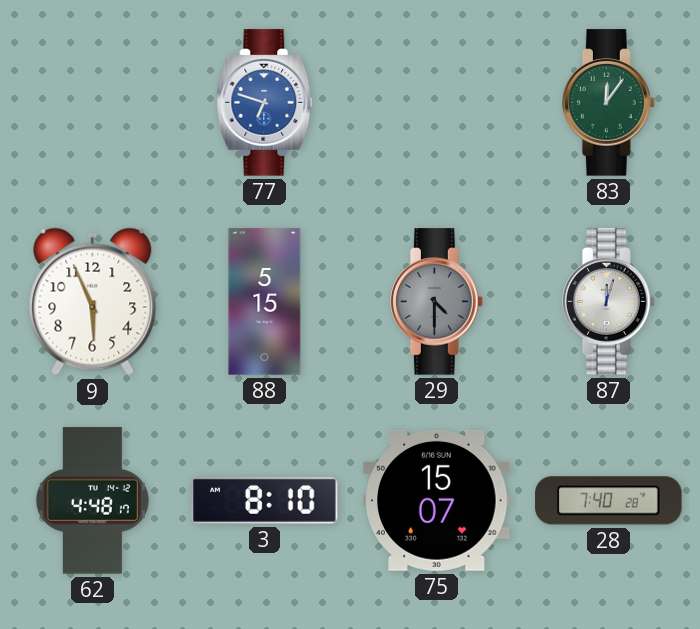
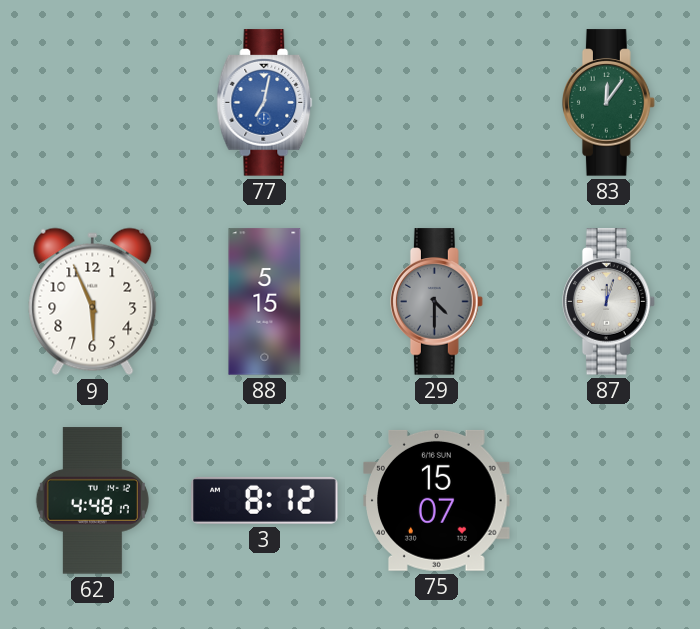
77: 6:48 -> 7:02
3: 8:10 -> 8:12
28: 7:40 -> none
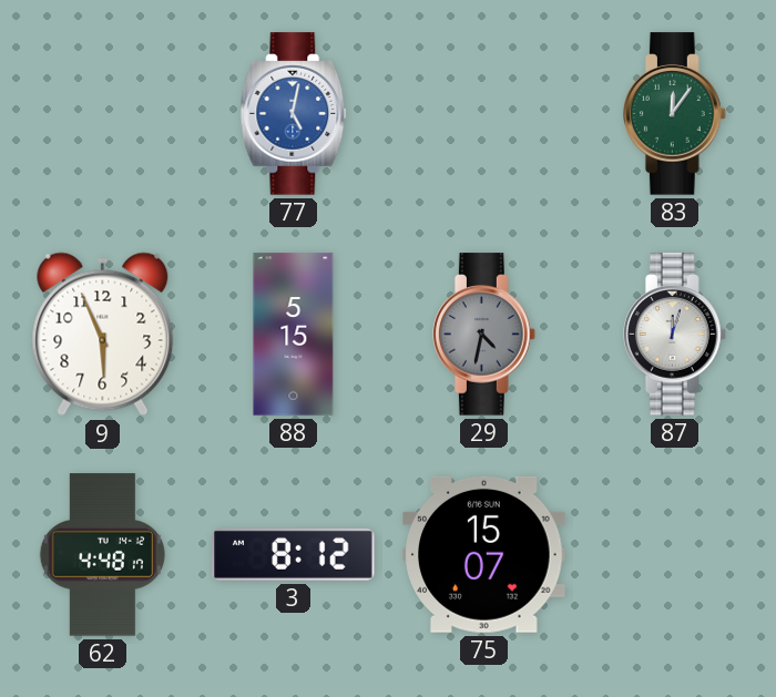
77: 7:02 -> 5:02
29: 4:30 -> 4:32
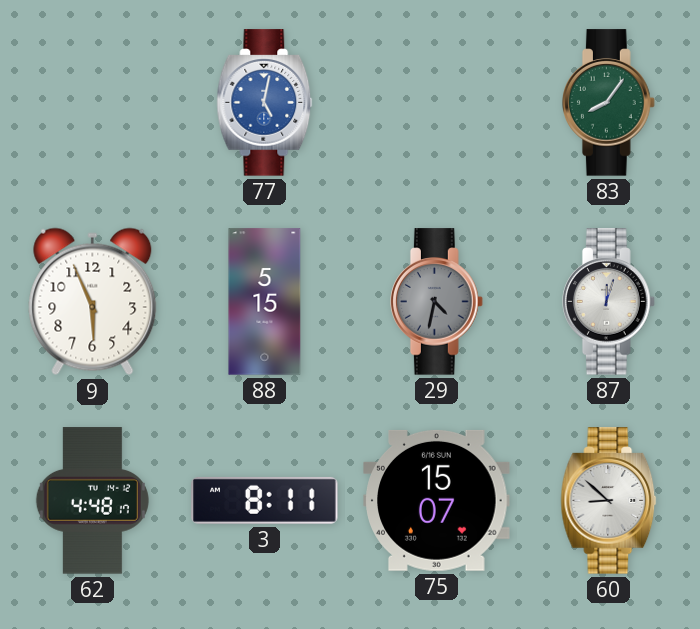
83: 12:06 -> 8:06
3: 8:12 -> 8:11
60: none -> 8:52
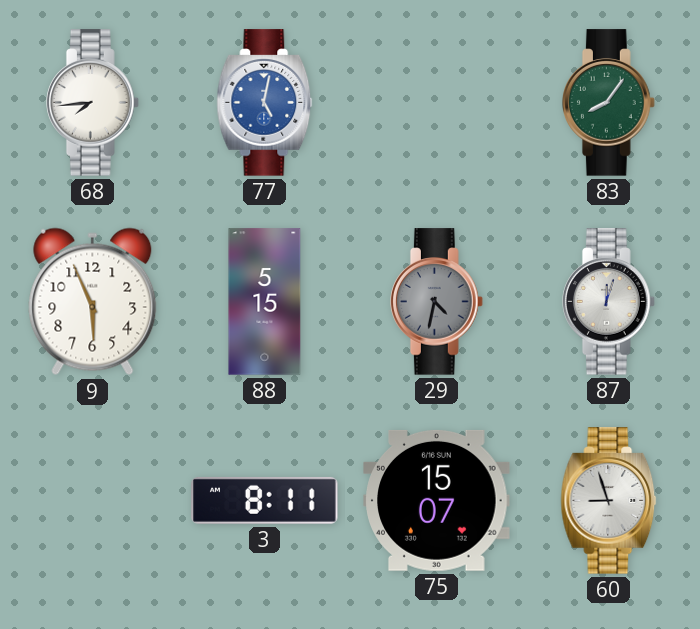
68: none -> 7:44
62: 4:48 -> none
60: 8:52 -> 8:57
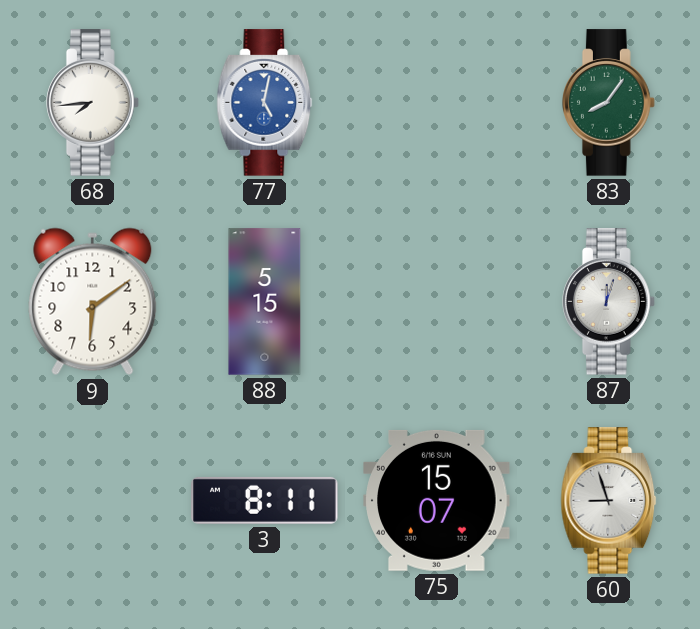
9: 5:56 -> 6:09
29: 4:32 -> none
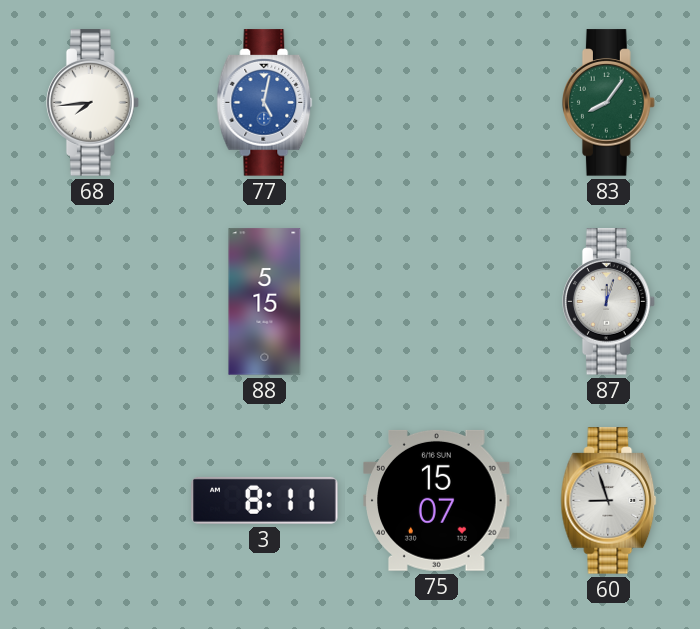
9: 6:09 -> none
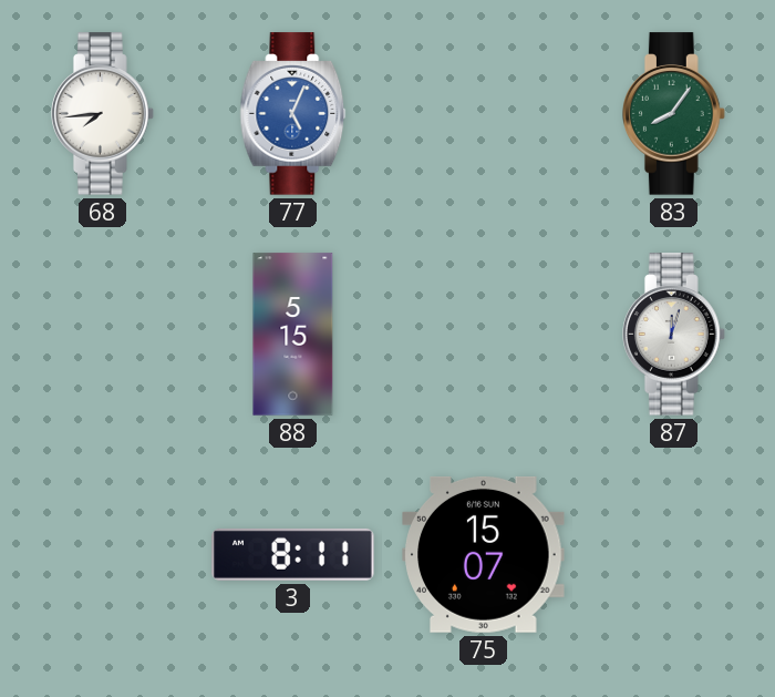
77: 5:02 -> 5:04
60: 8:57 -> none
